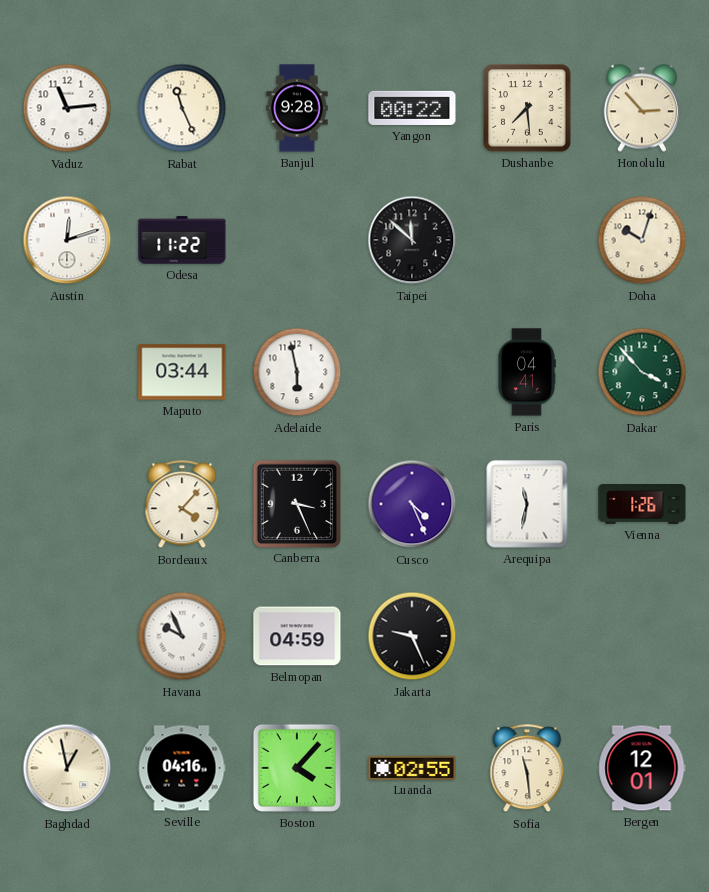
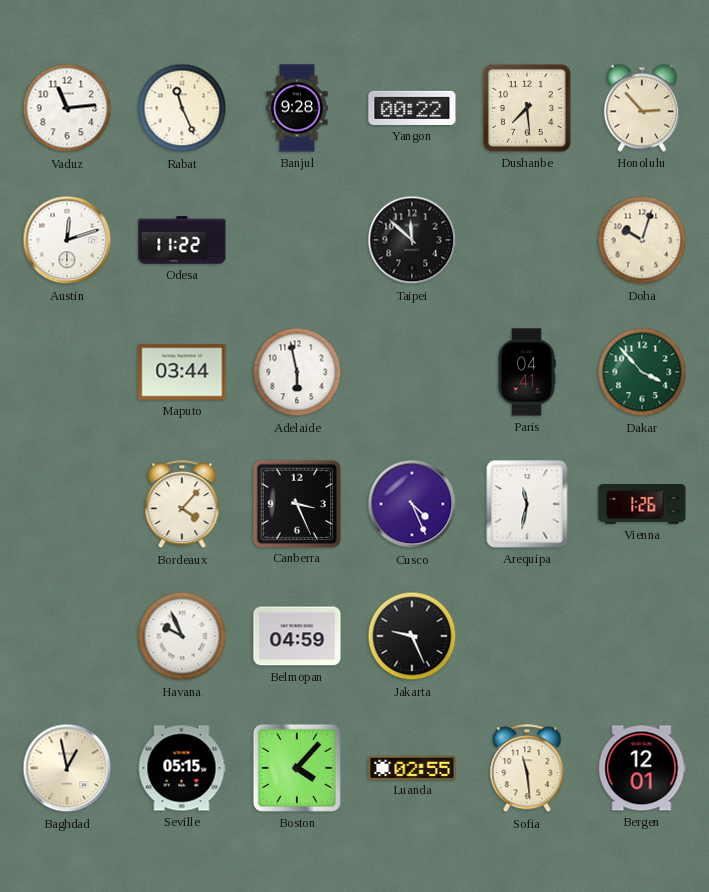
Seville: 04:16 -> 05:15
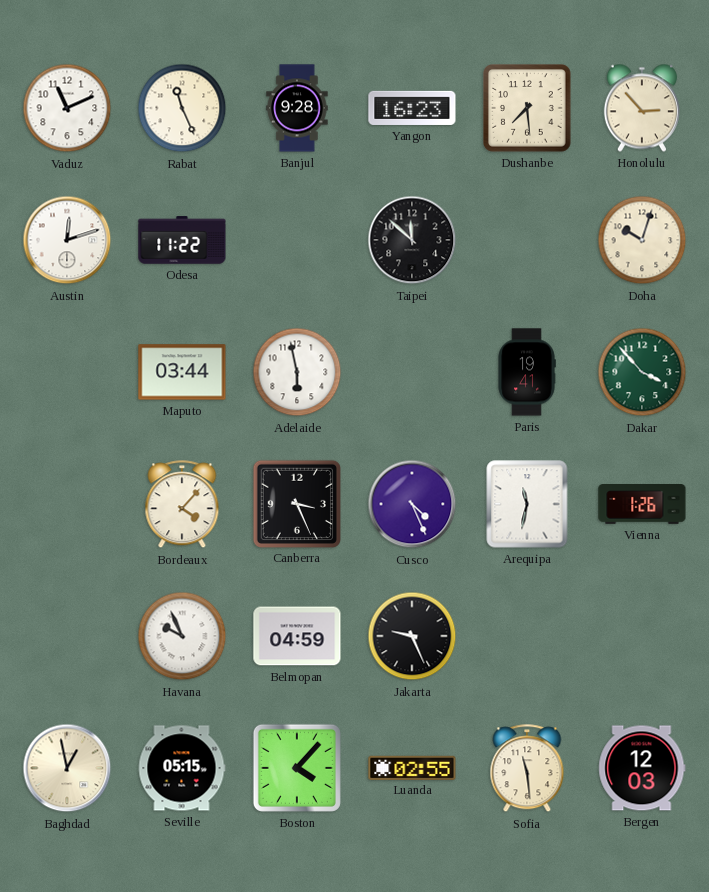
Vaduz: 11:14 -> 11:11
Yangon: 00:22 -> 16:23
Paris: 04:41 -> 19:41
Bergen: 12:01 -> 12:03
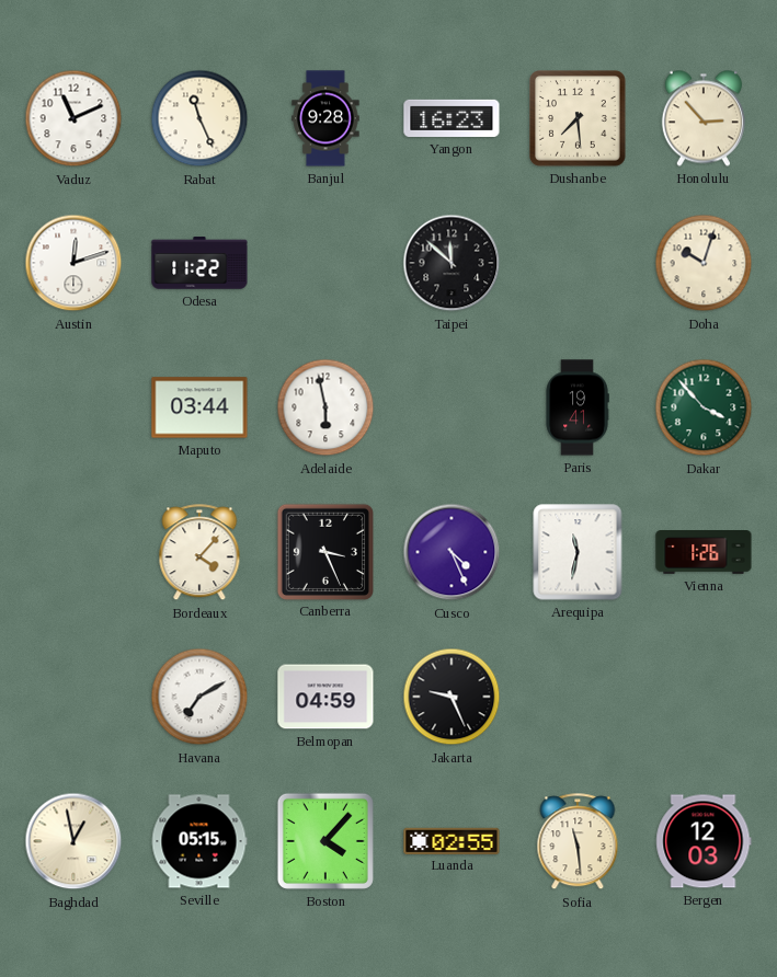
Havana: 9:56 -> 7:10
